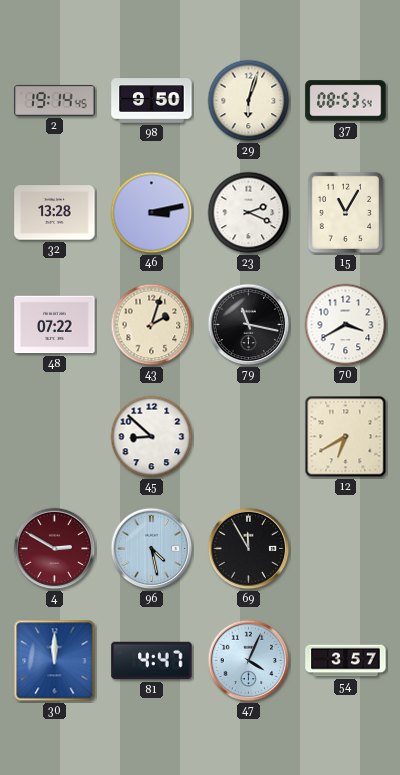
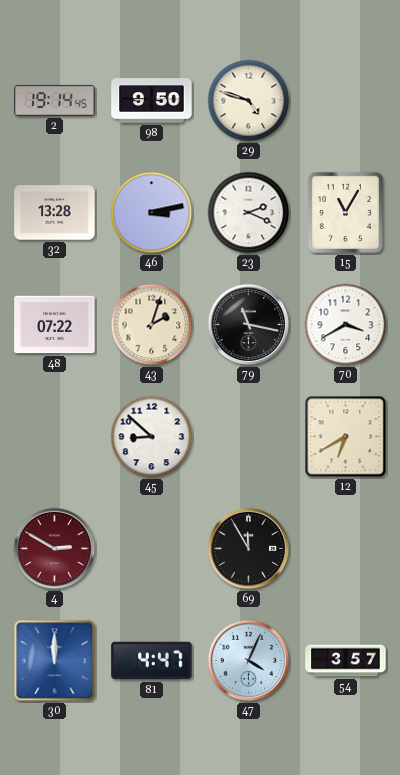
29: 6:03 -> 4:48
37: 08:53 -> none
96: 4:28 -> none
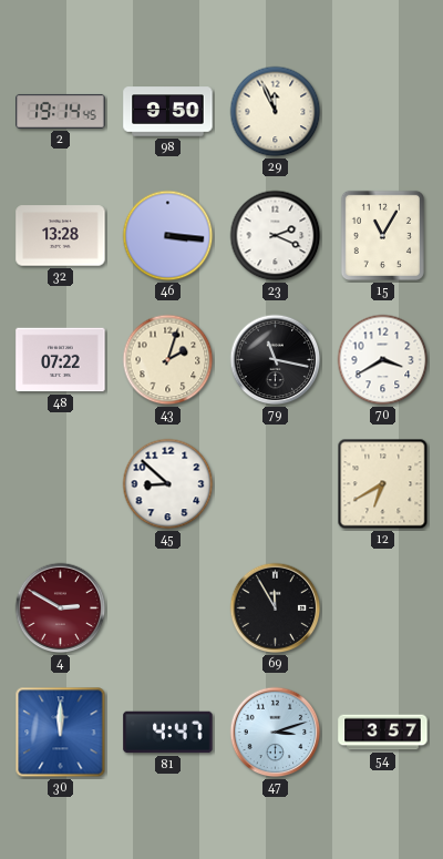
29: 4:48 -> 11:56
46: 3:13 -> 3:16
47: 4:04 -> 3:12
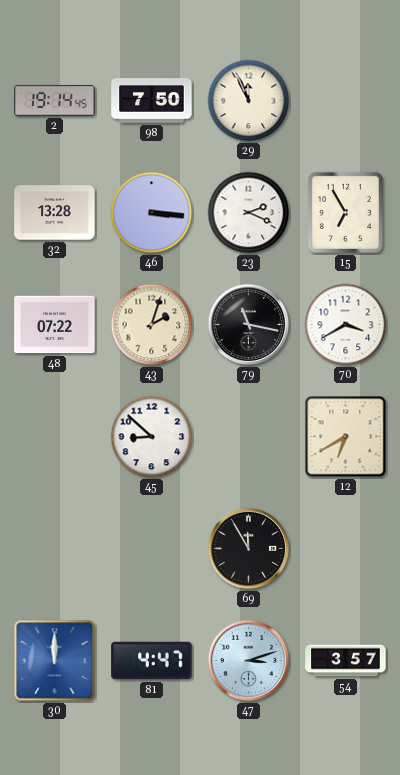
98: 9:50 -> 7:50
15: 11:05 -> 6:55
4: 2:50 -> none
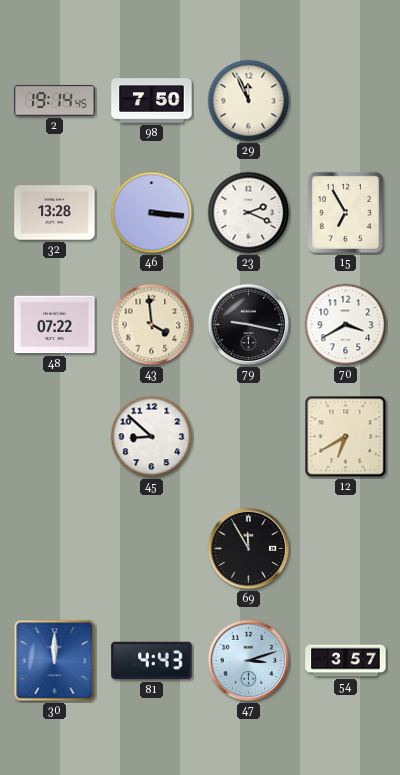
43: 2:03 -> 3:59
79: 11:17 -> 9:17
81: 4:47 -> 4:43
